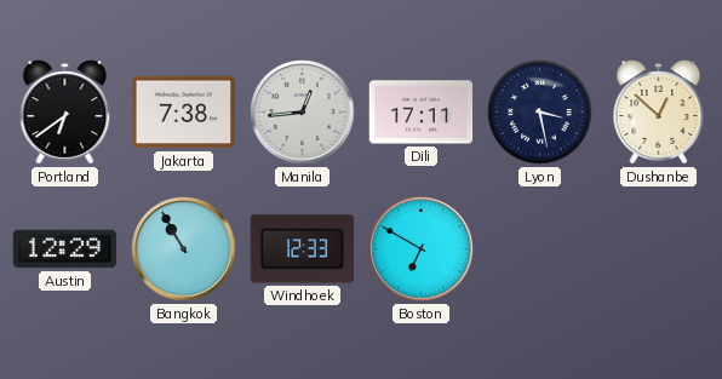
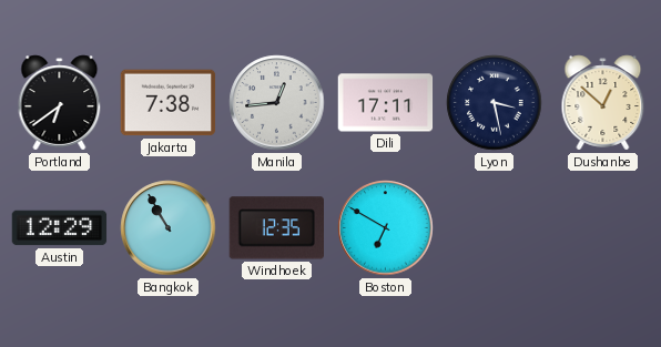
Windhoek: 12:33 -> 12:35
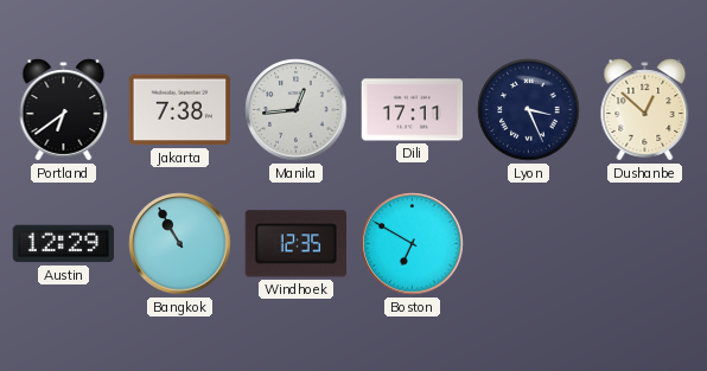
Lyon: 3:28 -> 3:26
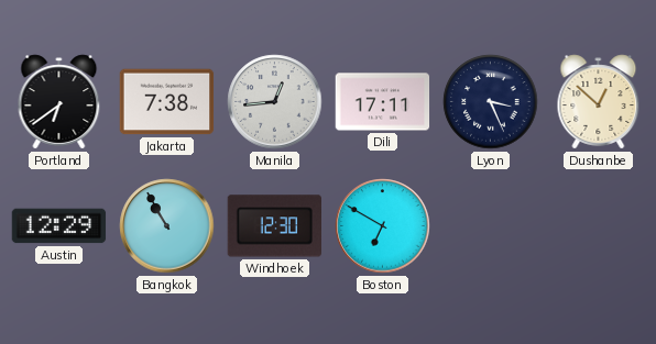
Windhoek: 12:35 -> 12:30
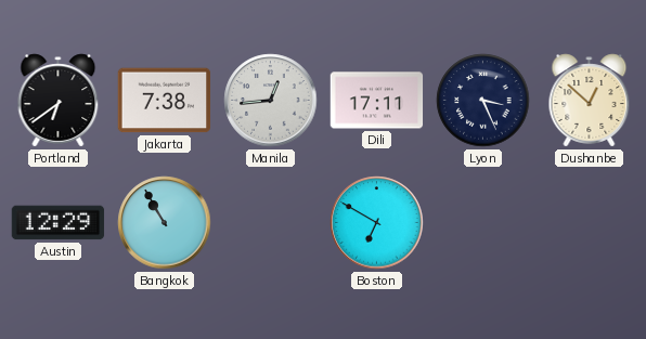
Windhoek: 12:30 -> none
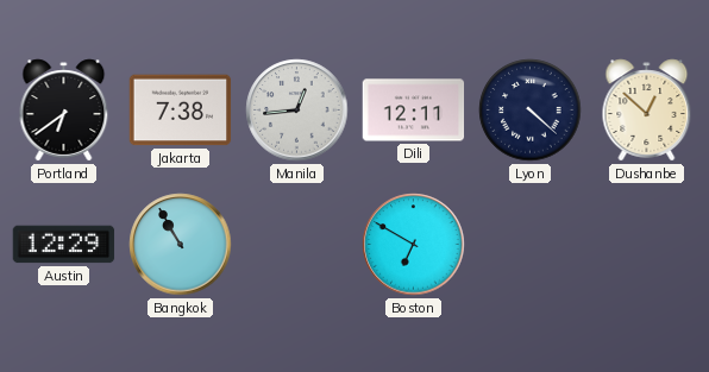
Dili: 17:11 -> 12:11
Lyon: 3:26 -> 4:22
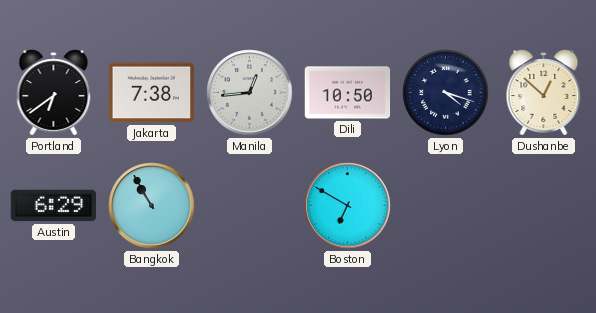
Dili: 12:11 -> 10:50
Lyon: 4:22 -> 4:18
Austin: 12:29 -> 6:29
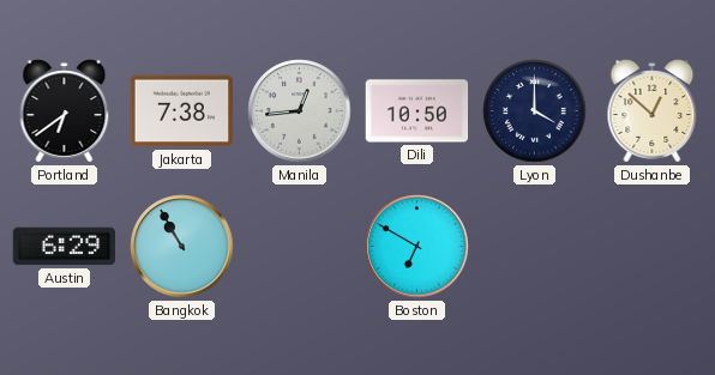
Lyon: 4:18 -> 4:00
